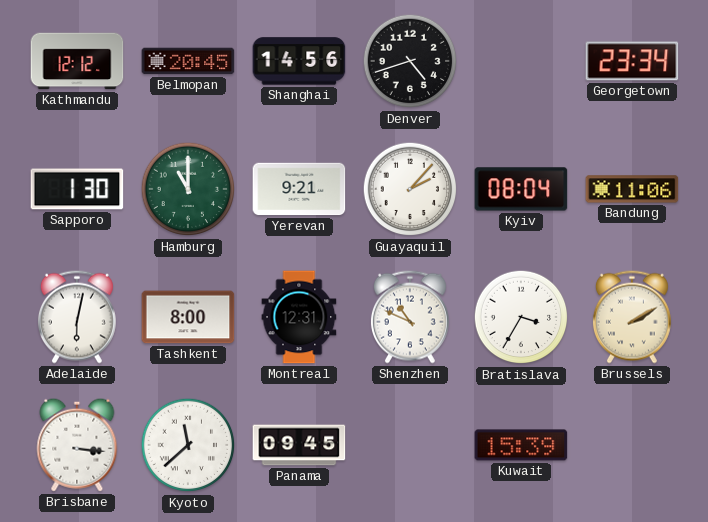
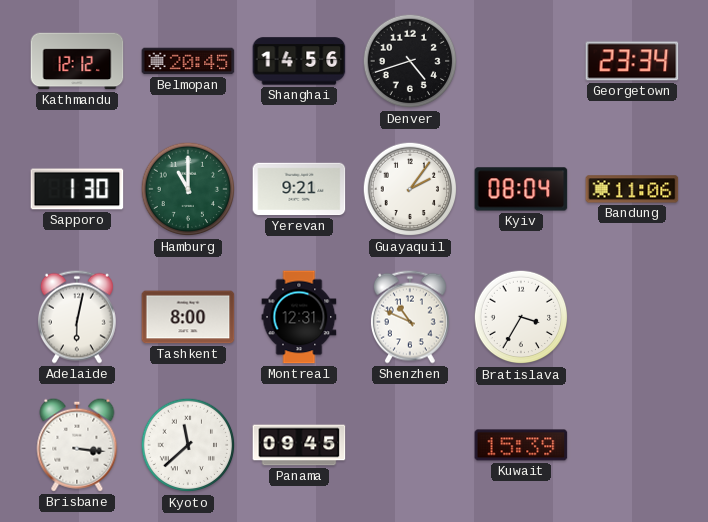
Guayaquil: 2:07 -> 2:06
Brussels: 2:10 -> none
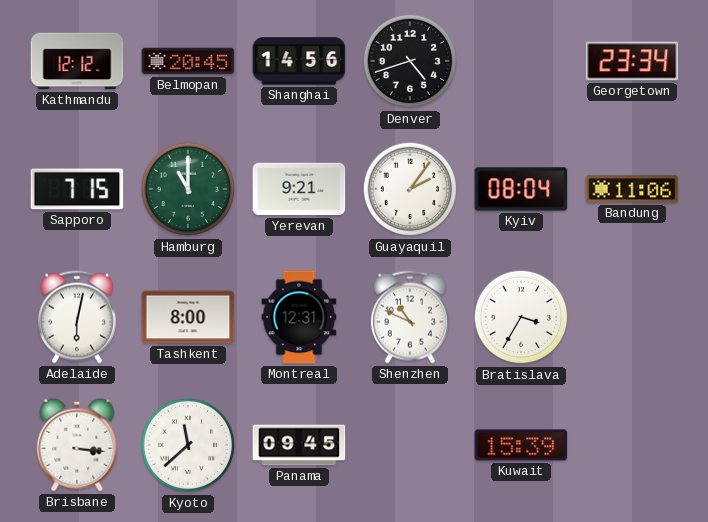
Sapporo: 1:30 -> 7:15
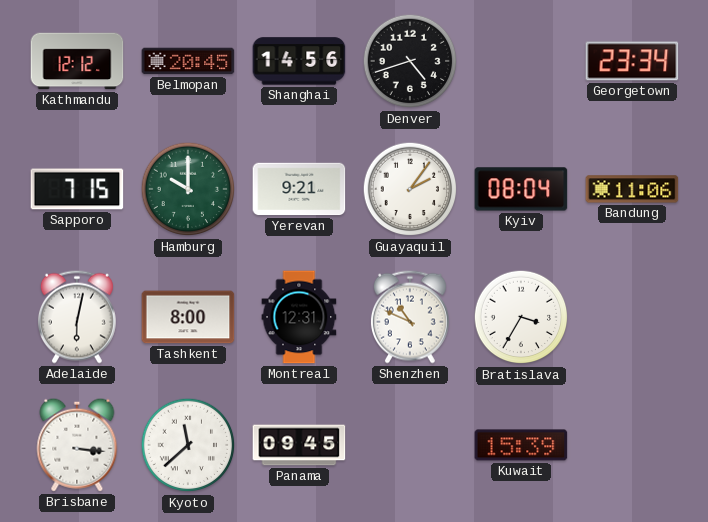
Hamburg: 11:00 -> 10:00
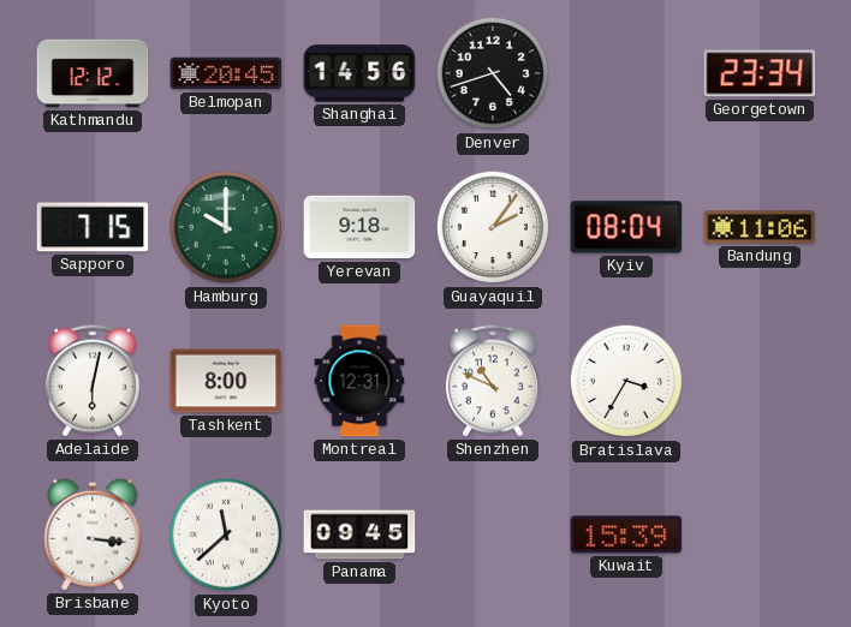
Yerevan: 9:21 -> 9:18
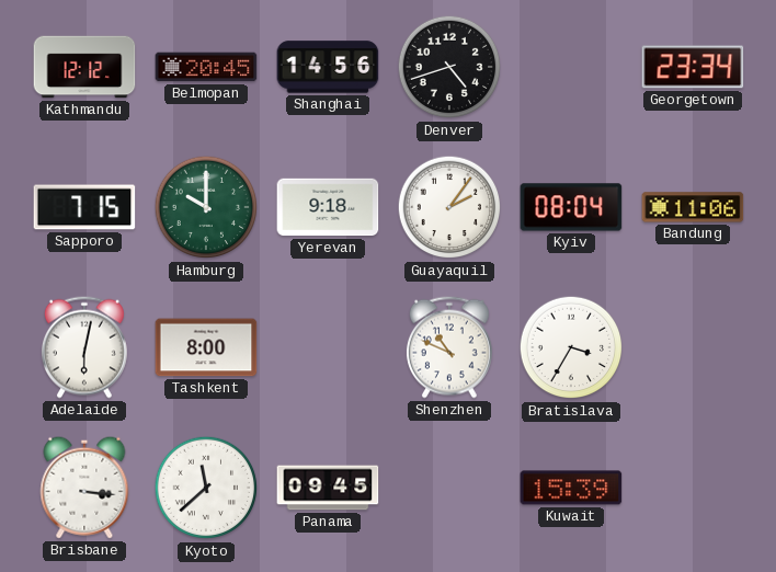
Montreal: 12:31 -> none
